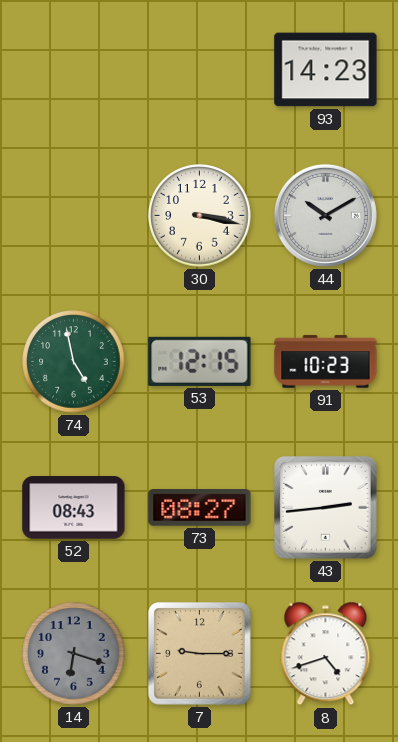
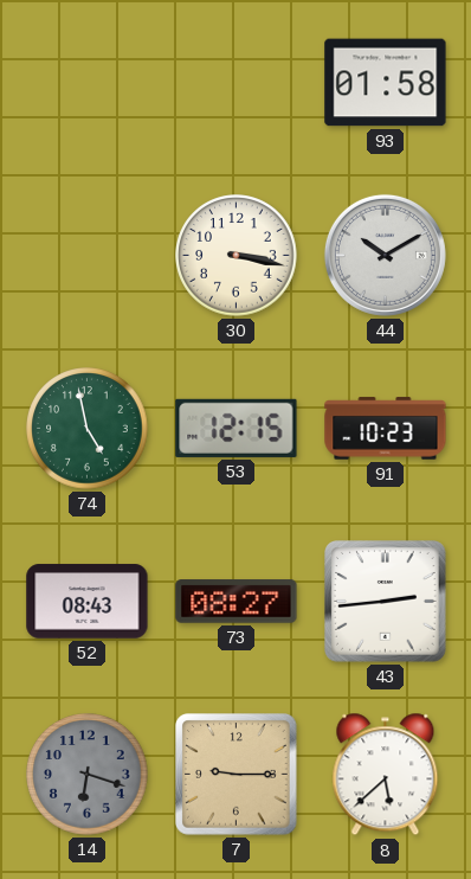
93: 14:23 -> 01:58
8: 4:42 -> 5:38
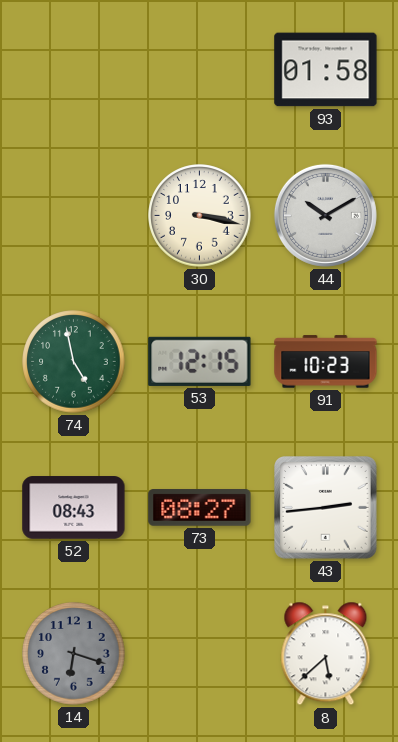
7: 9:15 -> none
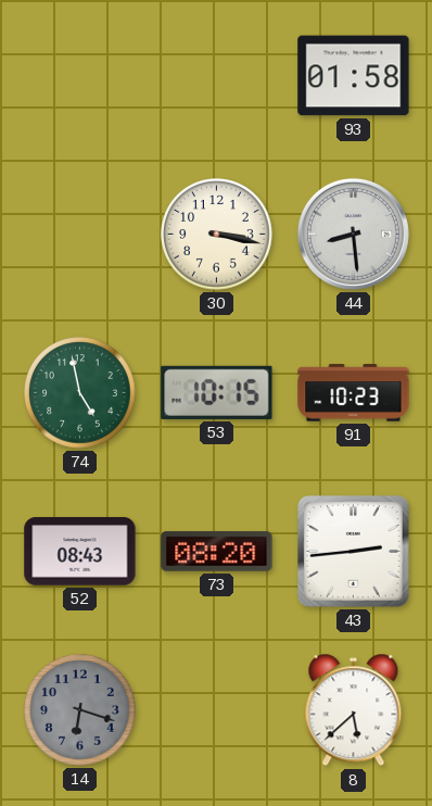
44: 10:10 -> 8:29
53: 12:15 -> 10:15
73: 08:27 -> 08:20
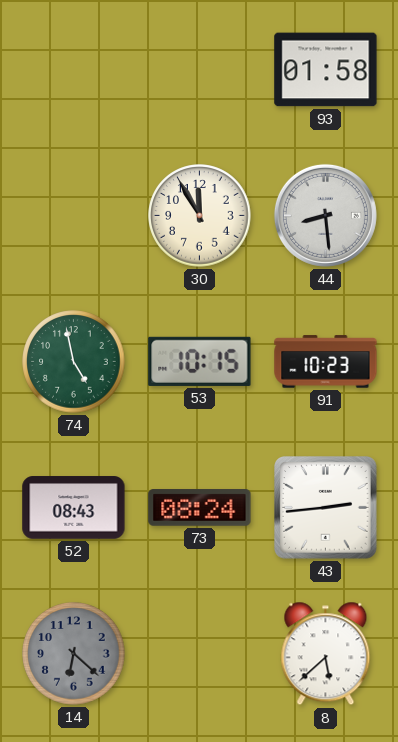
30: 3:17 -> 11:55
73: 08:20 -> 08:24
14: 6:18 -> 6:22
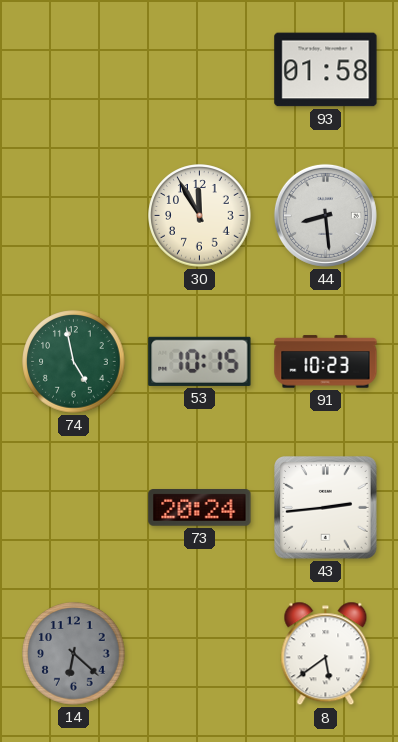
52: 08:43 -> none
73: 08:24 -> 20:24
8: 5:38 -> 5:39
